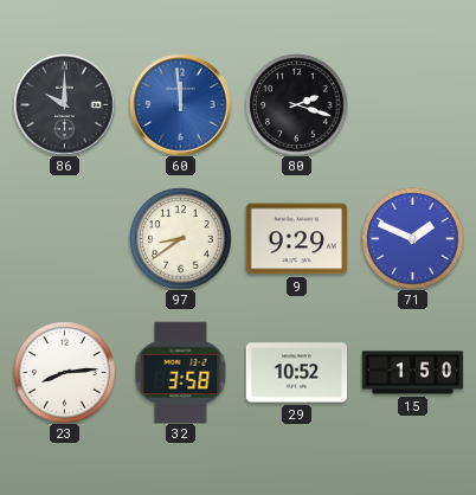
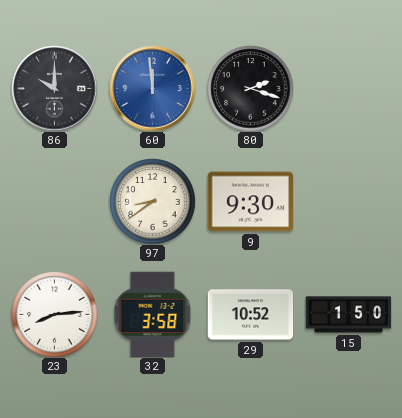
9: 9:29 -> 9:30
71: 1:49 -> none
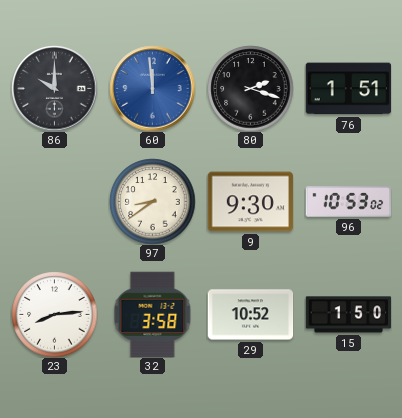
76: none -> 1:51
96: none -> 10:53
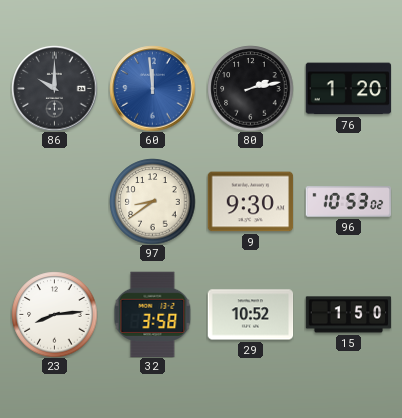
80: 2:18 -> 2:13
76: 1:51 -> 1:20
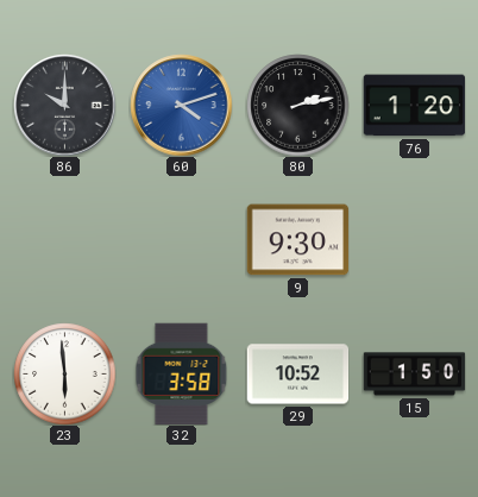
60: 11:59 -> 4:12
97: 8:39 -> none
96: 10:53 -> none
23: 8:14 -> 5:59
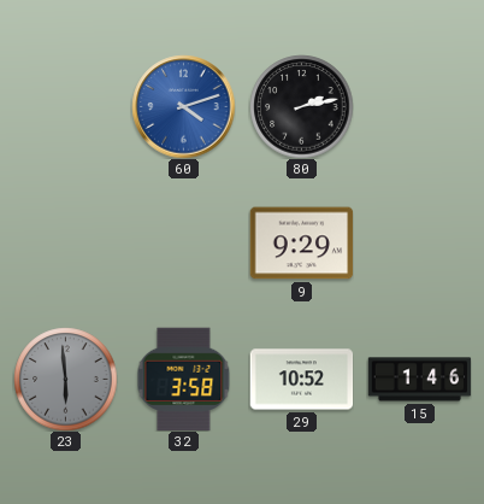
86: 10:00 -> none
76: 1:20 -> none
9: 9:30 -> 9:29
23 dial: white -> grey
15: 1:50 -> 1:46
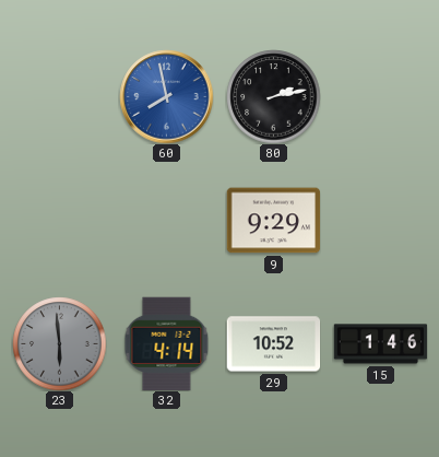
60: 4:12 -> 7:58
32: 3:58 -> 4:14
